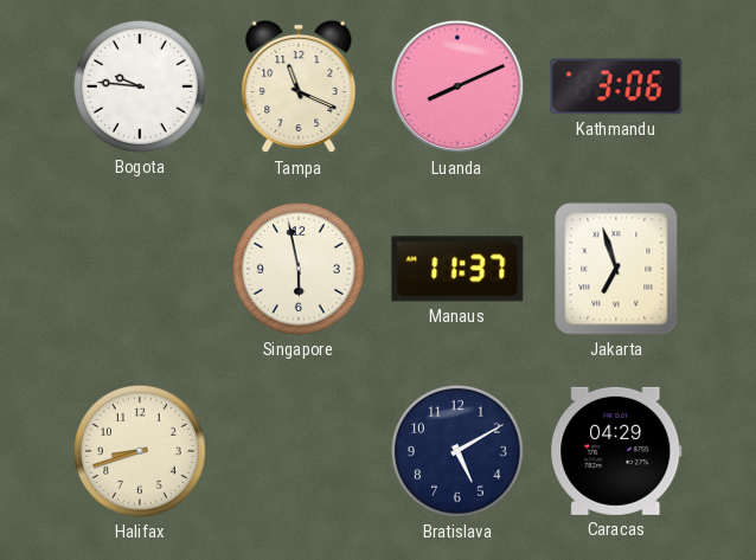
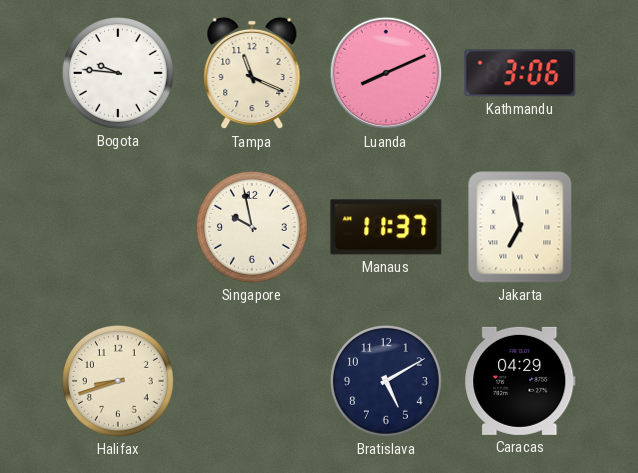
Singapore: 5:58 -> 9:58
Jakarta: 6:57 -> 6:58
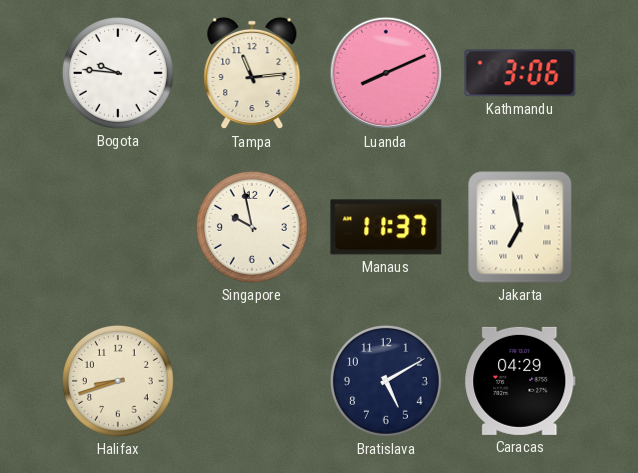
Tampa: 11:19 -> 11:14
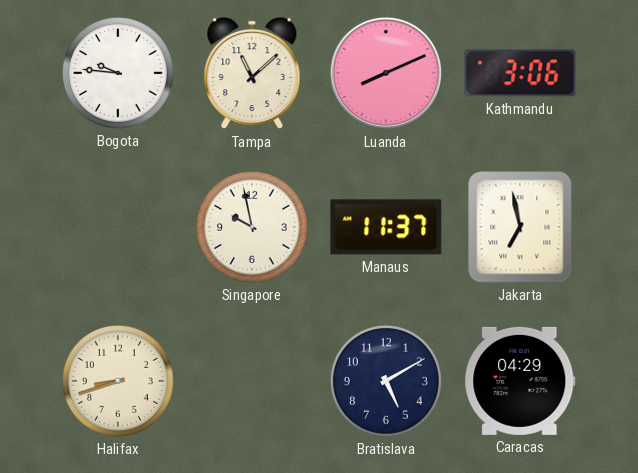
Tampa: 11:14 -> 11:08
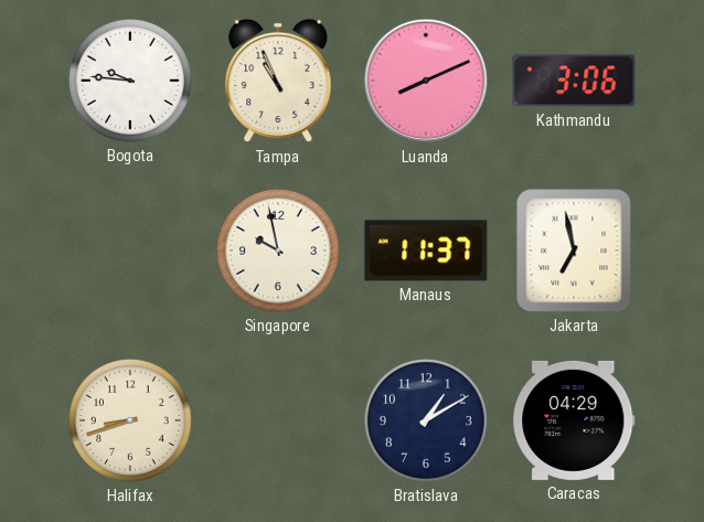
Tampa: 11:08 -> 10:56
Bratislava: 5:10 -> 1:10
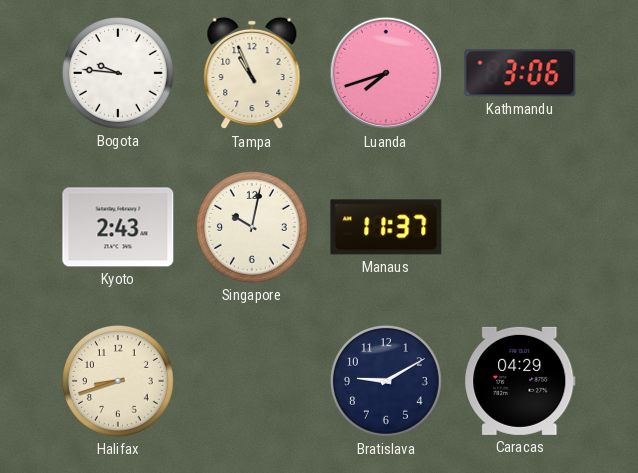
Luanda: 8:11 -> 7:42
Kyoto: none -> 2:43
Singapore: 9:58 -> 10:02
Jakarta: 6:58 -> none
Bratislava: 1:10 -> 9:10
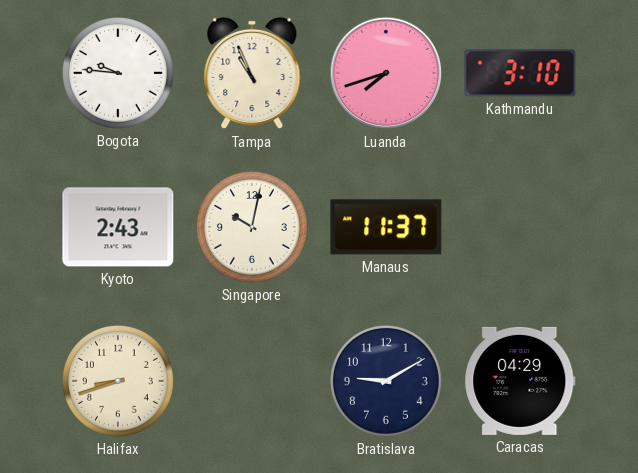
Kathmandu: 3:06 -> 3:10
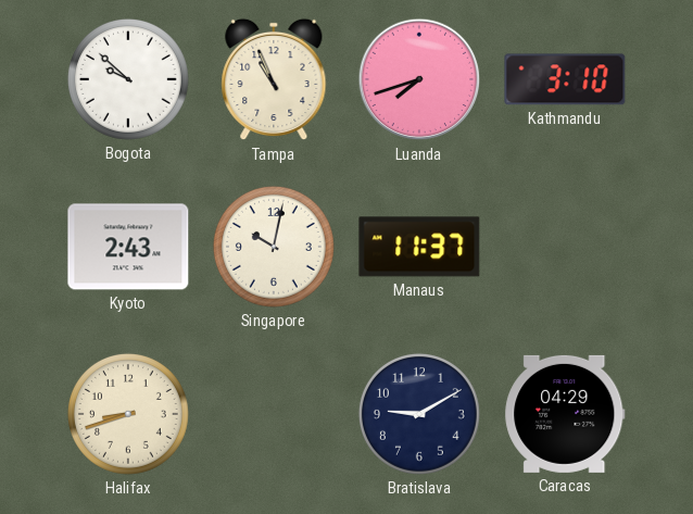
Bogota: 9:46 -> 9:52
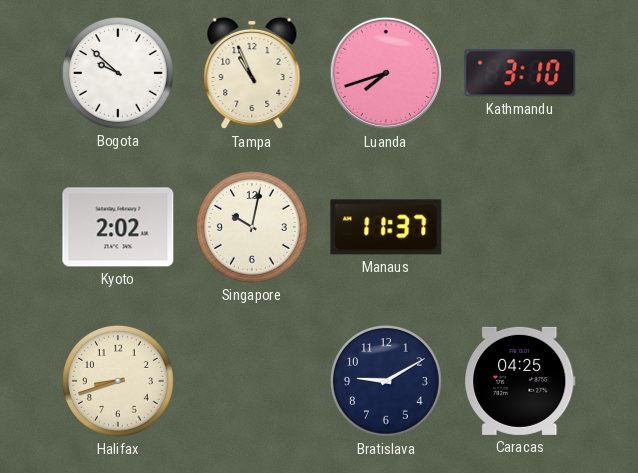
Kyoto: 2:43 -> 2:02
Caracas: 04:29 -> 04:25
